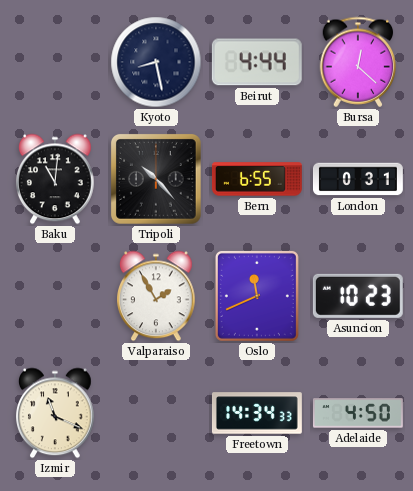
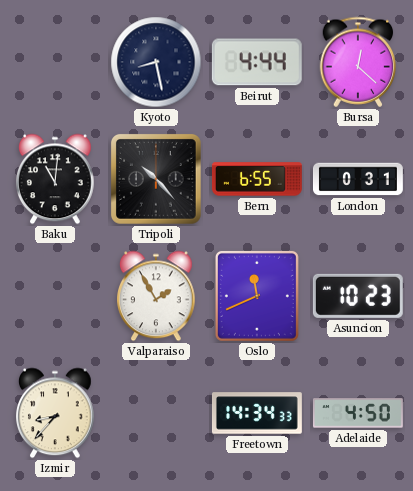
Izmir: 11:19 -> 8:37
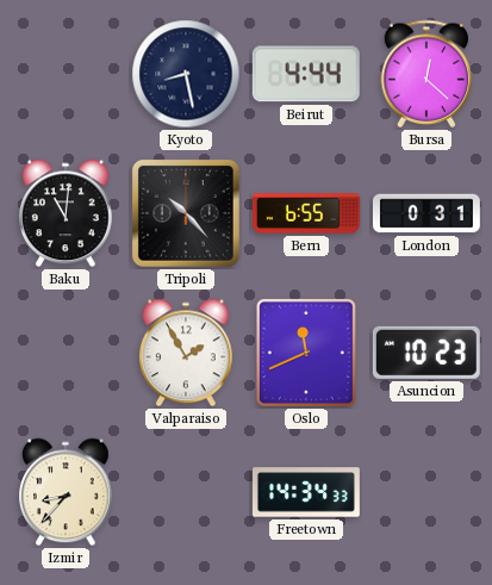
Adelaide: 4:50 -> none
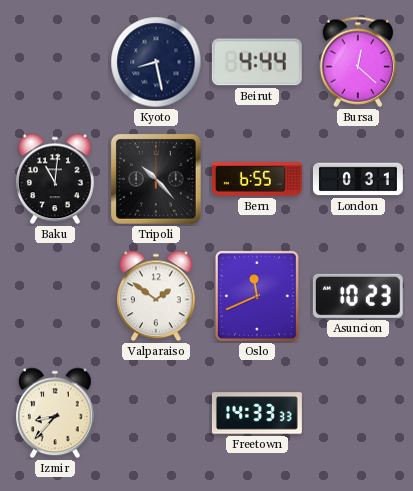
Valparaiso: 1:55 -> 1:51
Freetown: 14:34 -> 14:33
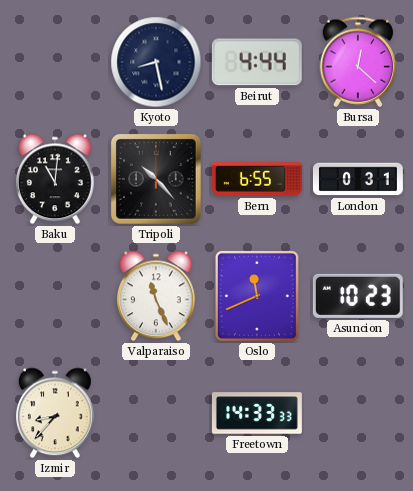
Valparaiso: 1:51 -> 11:26
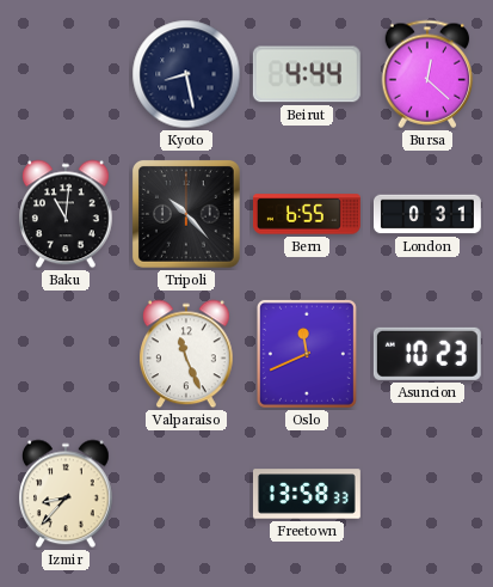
Freetown: 14:33 -> 13:58
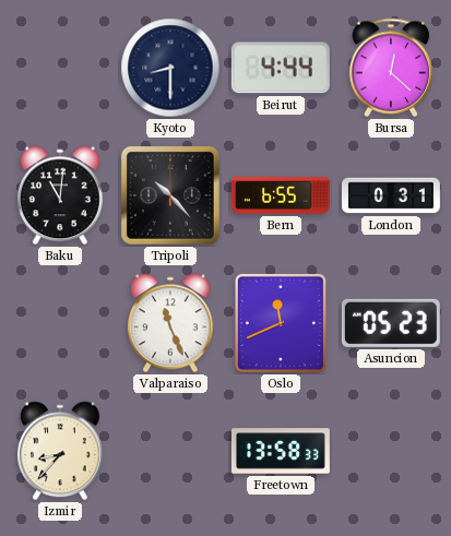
Kyoto: 8:28 -> 8:30
Asuncion: 10:23 -> 05:23
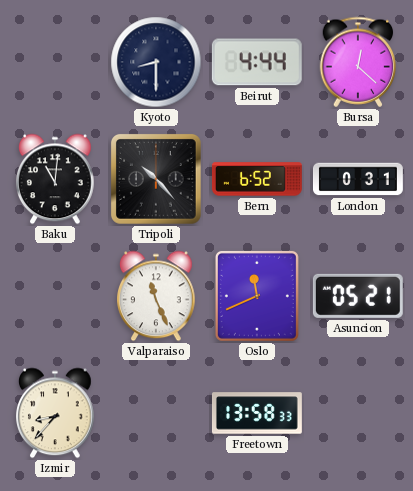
Bern: 6:55 -> 6:52
Asuncion: 05:23 -> 05:21
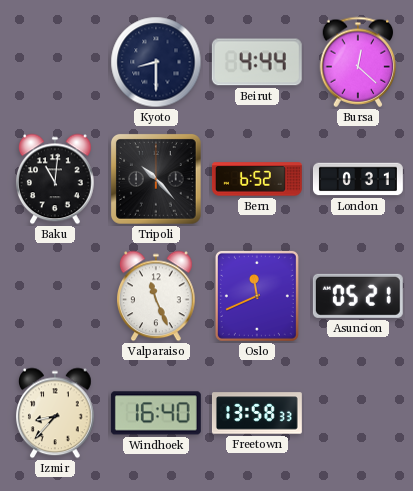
Windhoek: none -> 16:40
